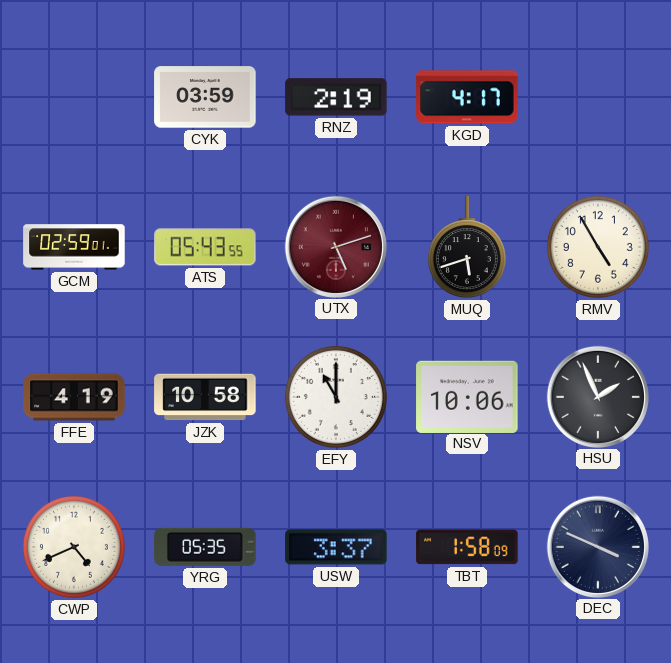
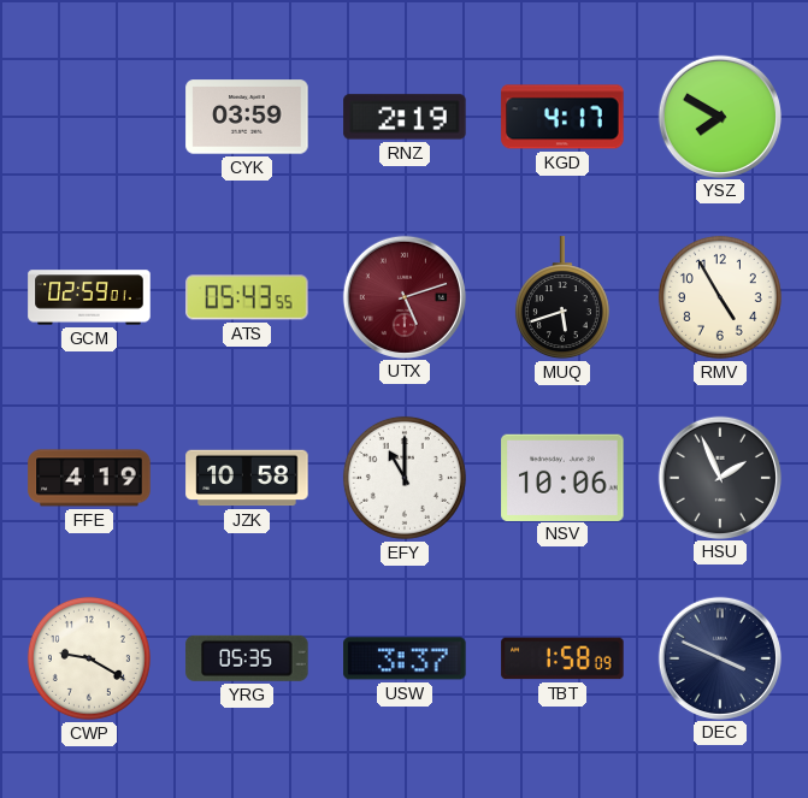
YSZ: none -> 7:50
CWP: 4:41 -> 9:20
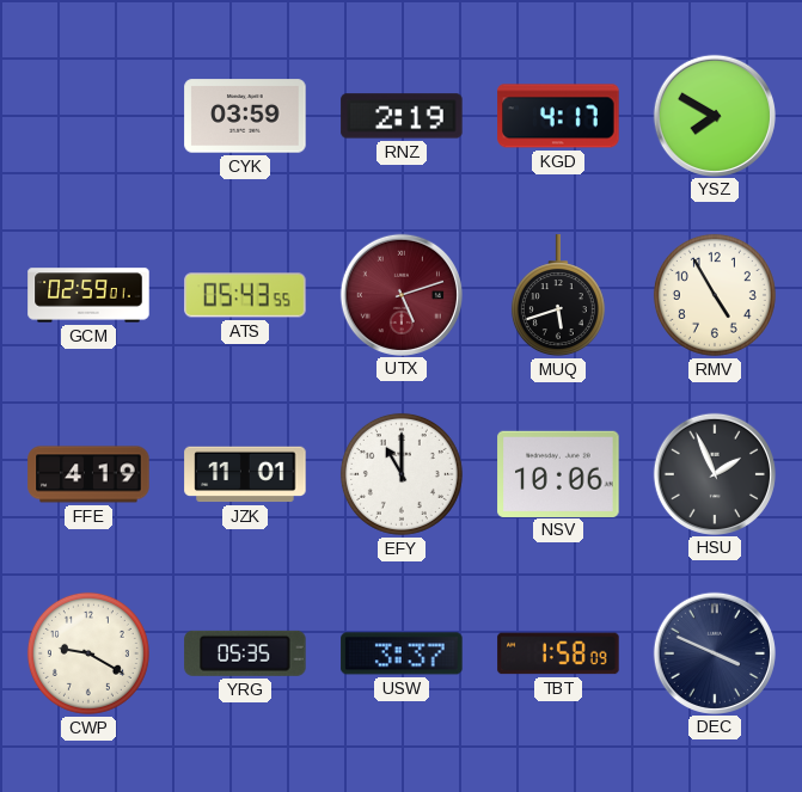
JZK: 10:58 -> 11:01
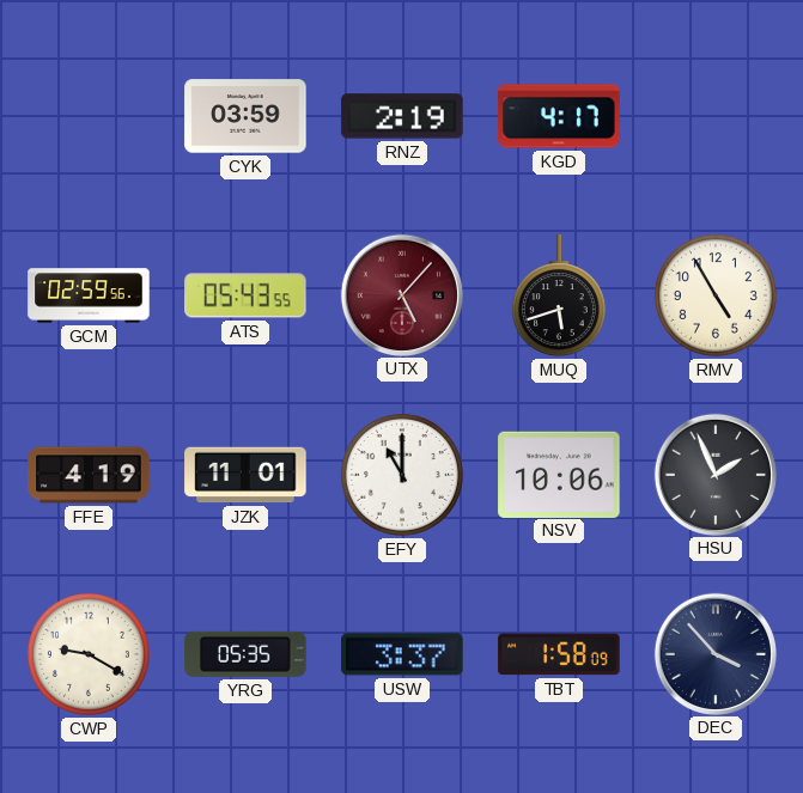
YSZ: 7:50 -> none
GCM: 02:59:01 -> 02:59:56
UTX: 5:12 -> 5:07
DEC: 3:49 -> 3:53
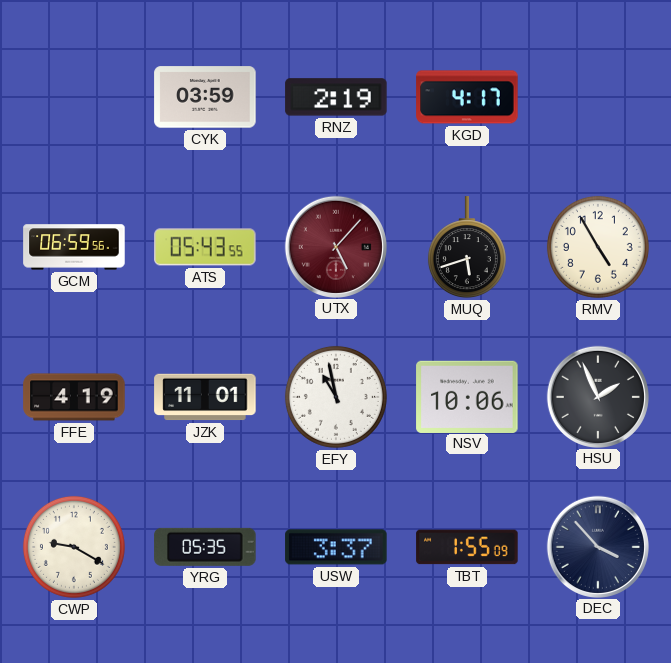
GCM: 02:59 -> 06:59
EFY: 11:00 -> 10:58
TBT: 1:58 -> 1:55
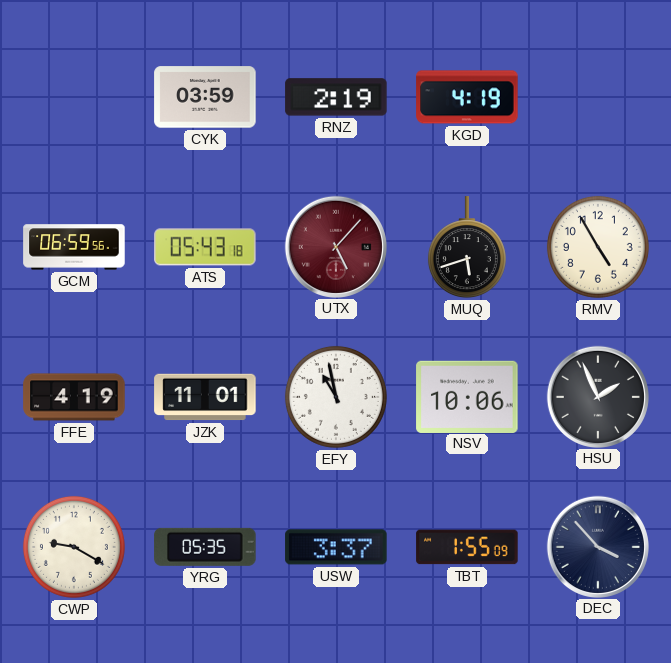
KGD: 4:17 -> 4:19
ATS: 05:43:55 -> 05:43:18
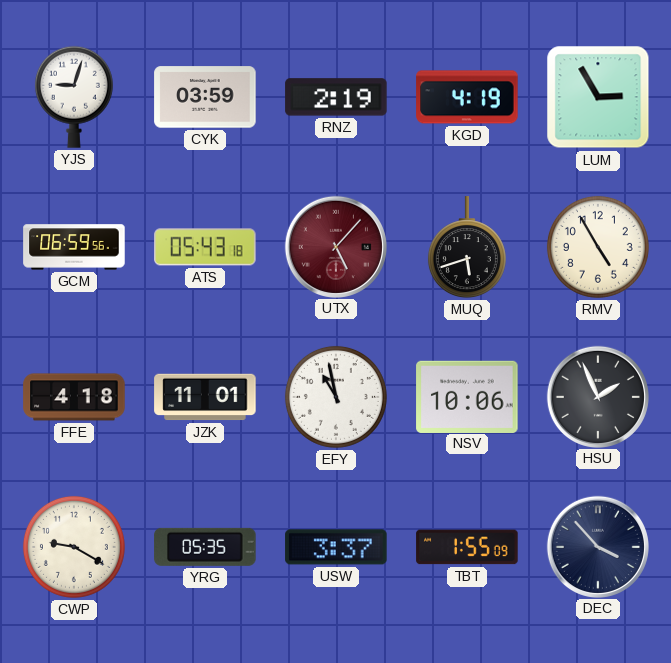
YJS: none -> 9:03
LUM: none -> 2:55
FFE: 4:19 -> 4:18
